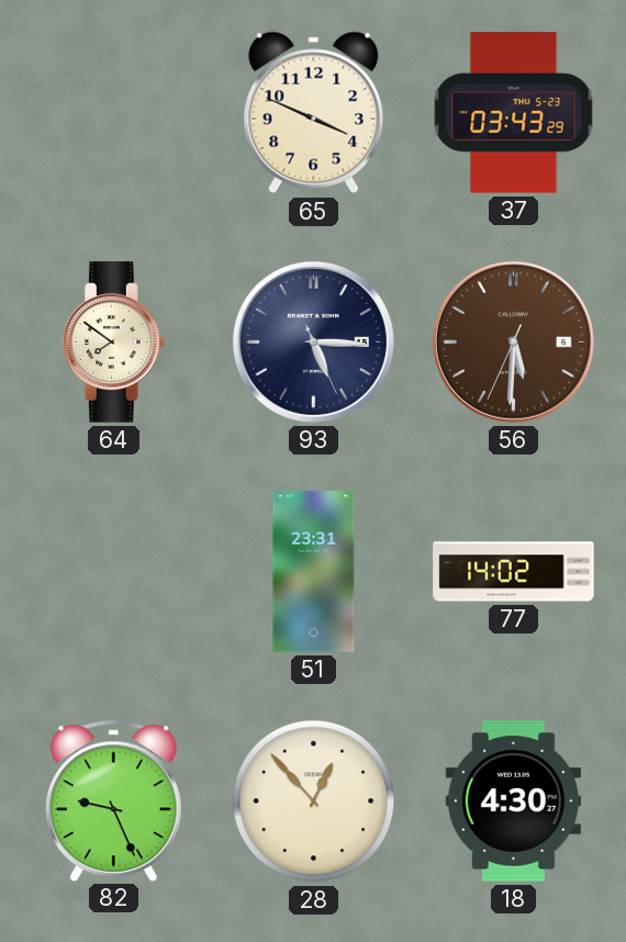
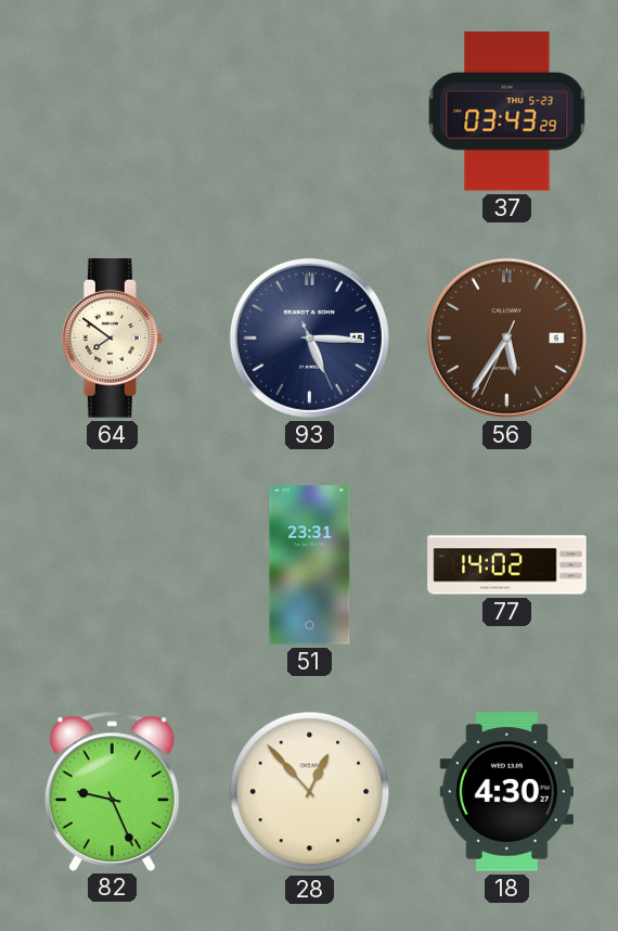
65: 3:49 -> none
56: 5:30 -> 5:35
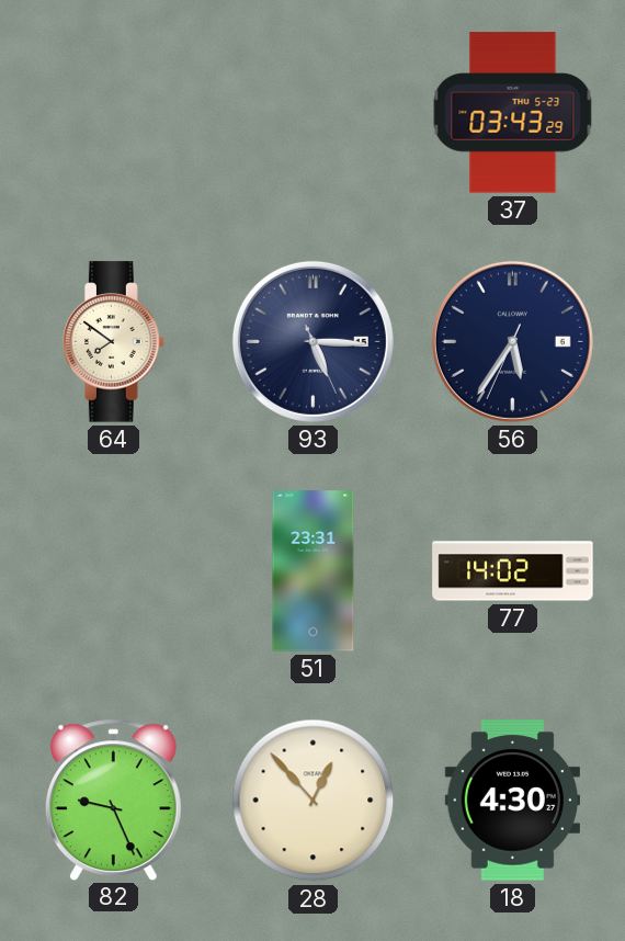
56 dial: brown -> navy
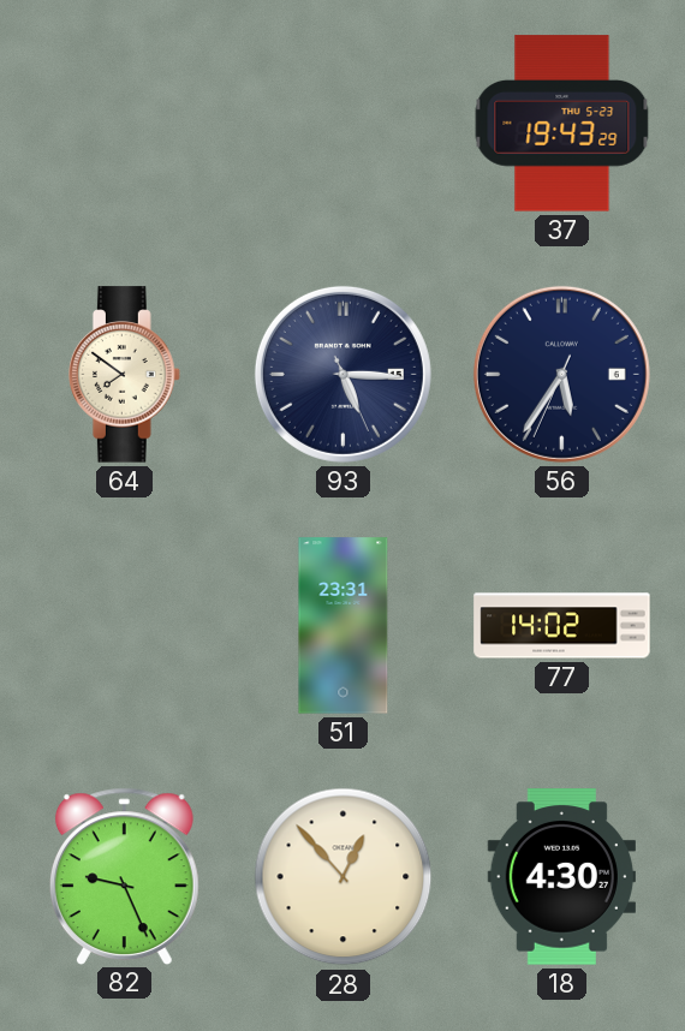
37: 03:43 -> 19:43
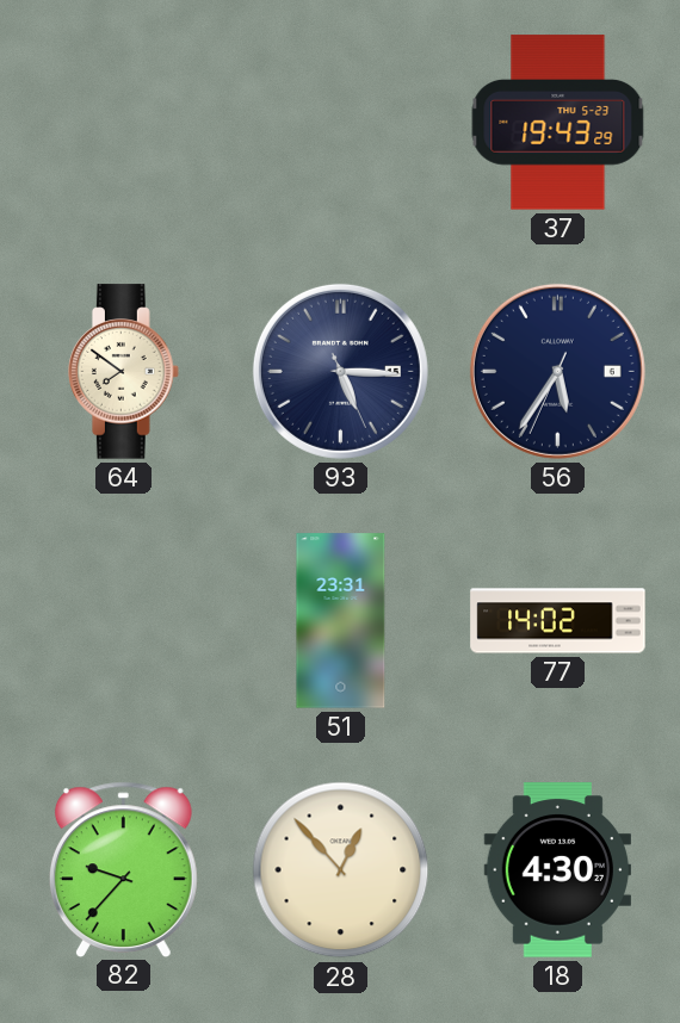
82: 9:26 -> 9:37
